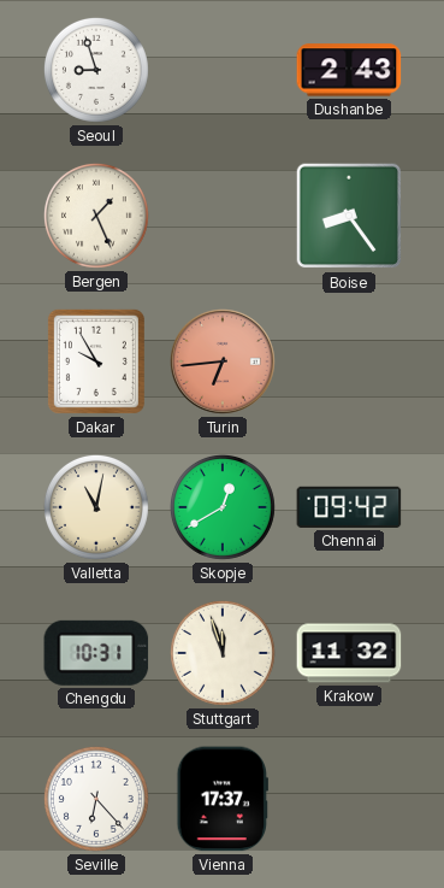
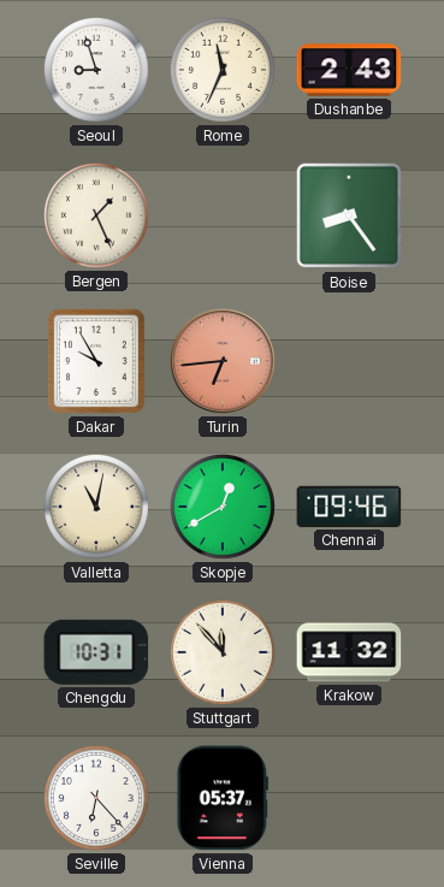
Rome: none -> 11:34
Chennai: 09:42 -> 09:46
Stuttgart: 11:57 -> 11:53
Vienna: 17:37 -> 05:37
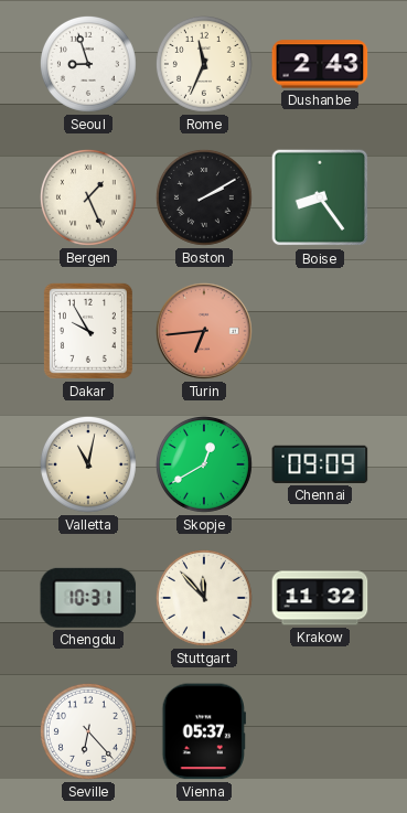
Boston: none -> 2:10
Chennai: 09:46 -> 09:09
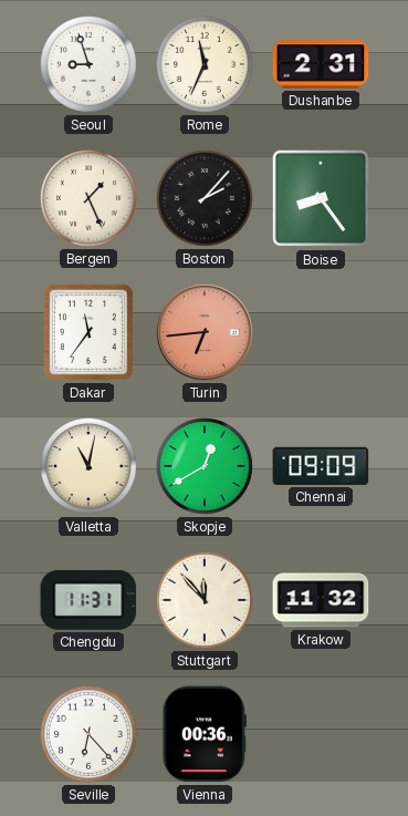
Dushanbe: 2:43 -> 2:31
Boston: 2:10 -> 2:07
Dakar: 9:55 -> 11:36
Chengdu: 10:31 -> 11:31
Vienna: 05:37 -> 00:36
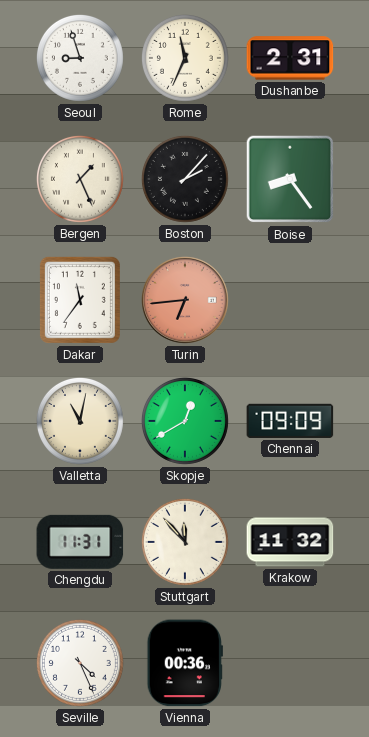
Seville: 6:23 -> 4:26
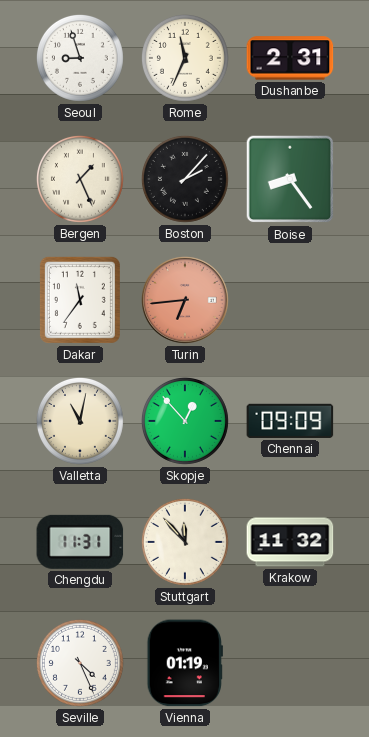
Skopje: 12:40 -> 12:53
Vienna: 00:36 -> 01:19
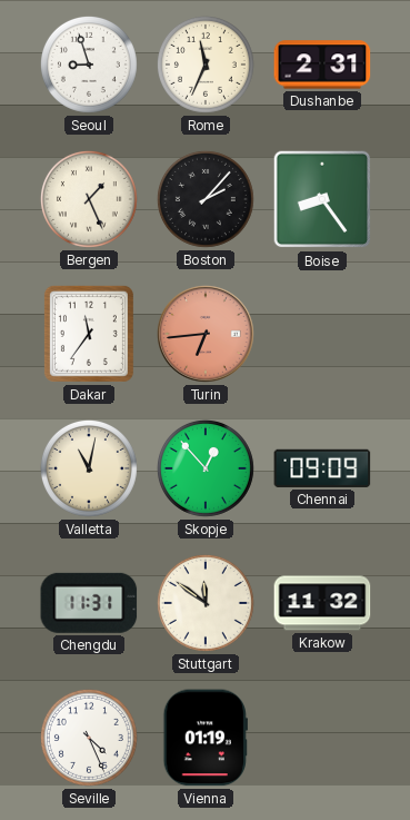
Stuttgart: 11:53 -> 11:51
